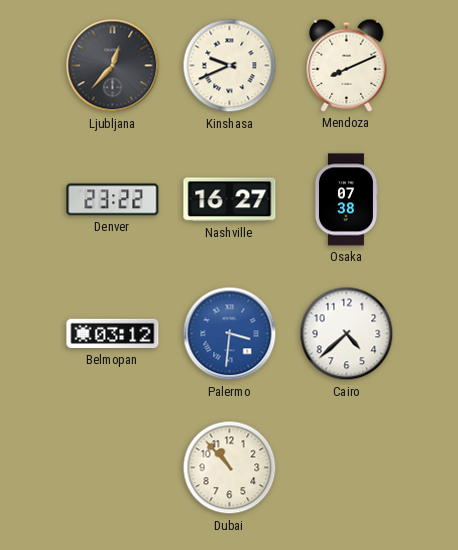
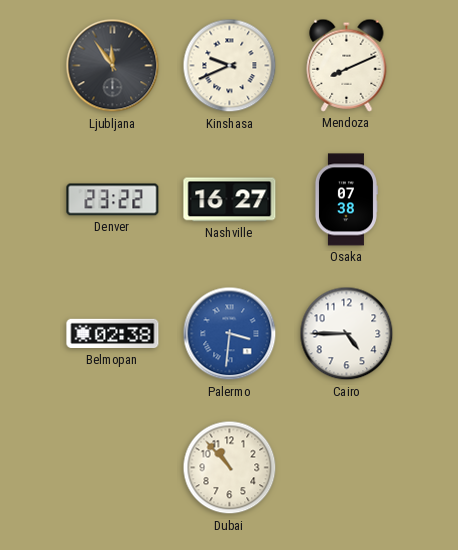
Ljubljana: 12:37 -> 11:54
Belmopan: 03:12 -> 02:38
Cairo: 4:38 -> 4:45
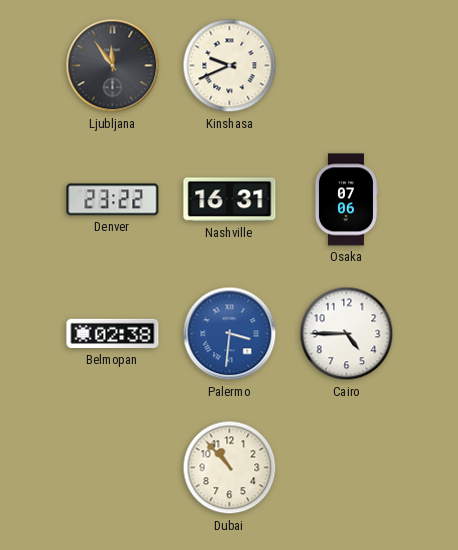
Mendoza: 8:11 -> none
Nashville: 16:27 -> 16:31
Osaka: 07:38 -> 07:06
